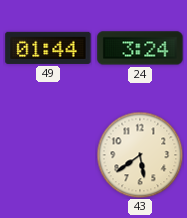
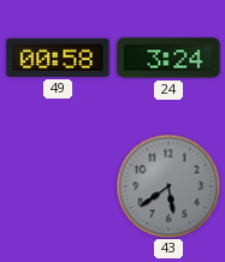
49: 01:44 -> 00:58
43 dial: cream -> grey
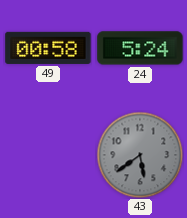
24: 3:24 -> 5:24
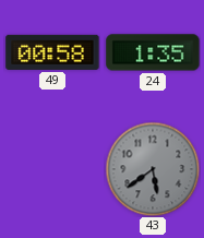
24: 5:24 -> 1:35
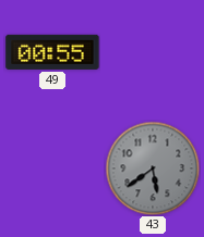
49: 00:58 -> 00:55
24: 1:35 -> none
